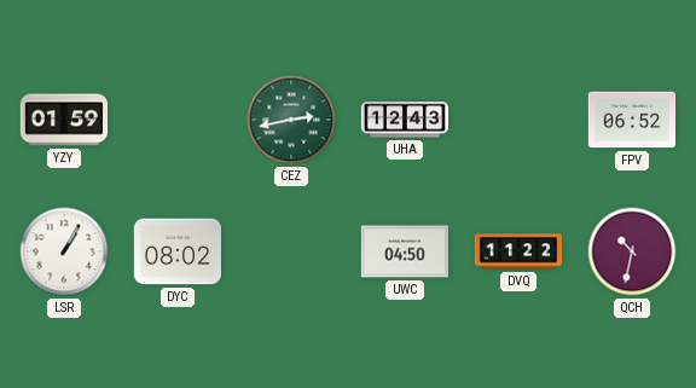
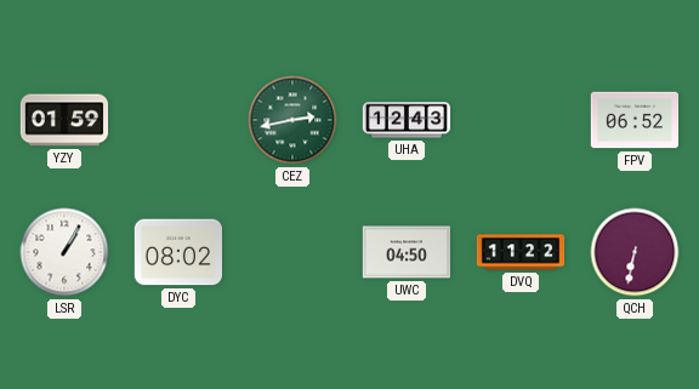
QCH: 10:32 -> 6:32
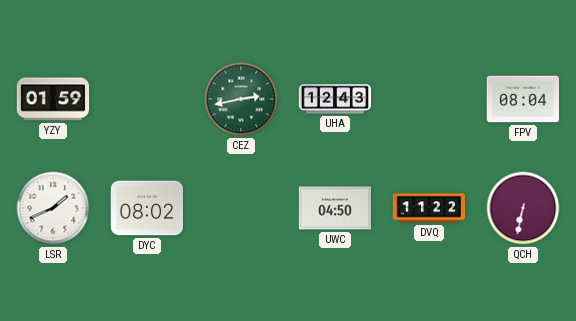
FPV: 06:52 -> 08:04
LSR: 1:05 -> 1:41
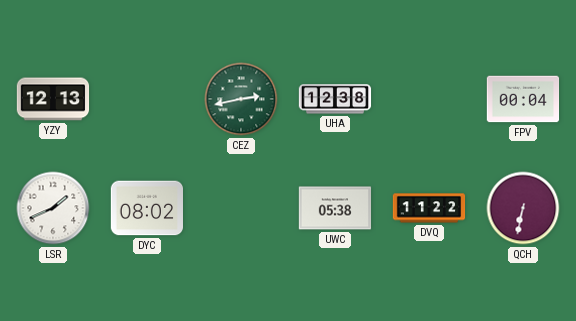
YZY: 01:59 -> 12:13
UHA: 12:43 -> 12:38
FPV: 08:04 -> 00:04
UWC: 04:50 -> 05:38
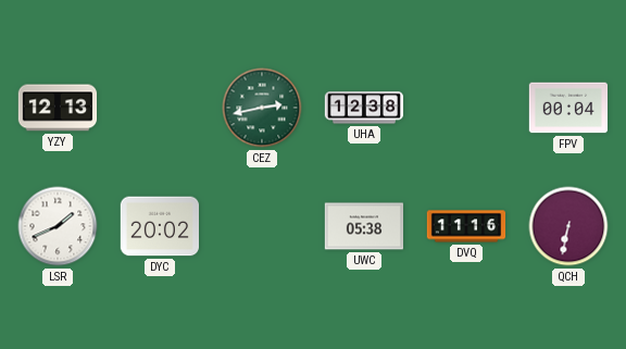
DYC: 08:02 -> 20:02
DVQ: 11:22 -> 11:16
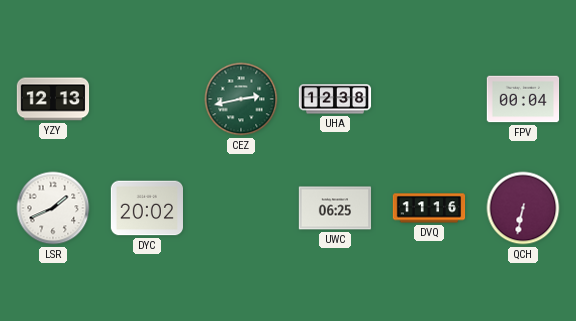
UWC: 05:38 -> 06:25
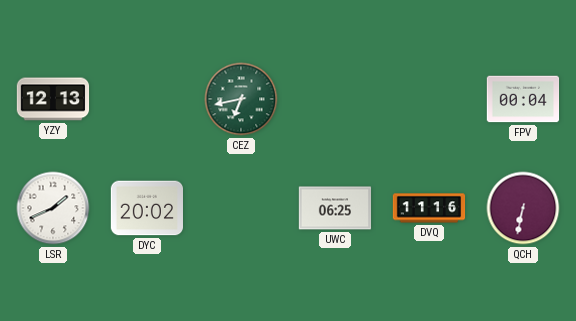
CEZ: 2:43 -> 6:43
UHA: 12:38 -> none
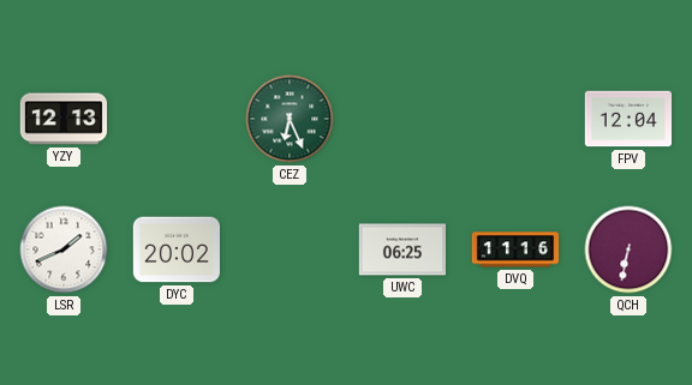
CEZ: 6:43 -> 6:26
FPV: 00:04 -> 12:04
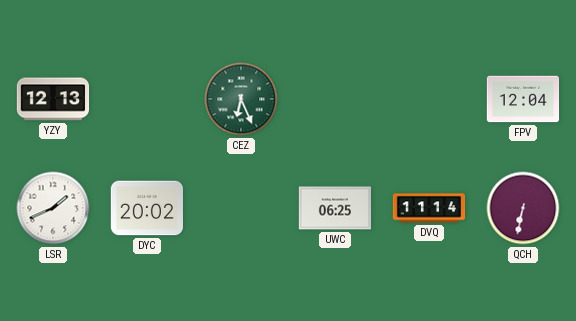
DVQ: 11:16 -> 11:14
